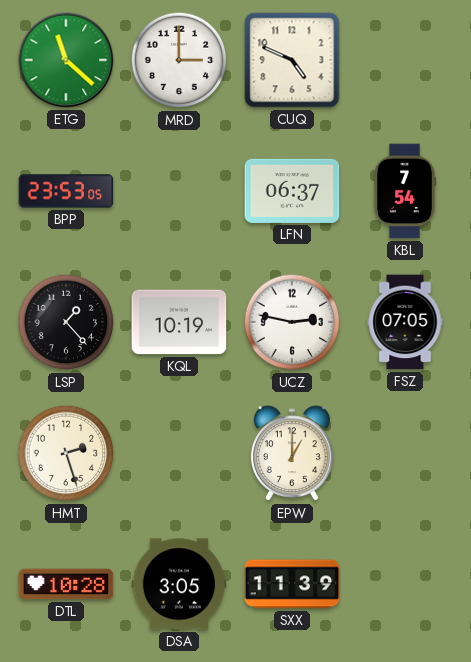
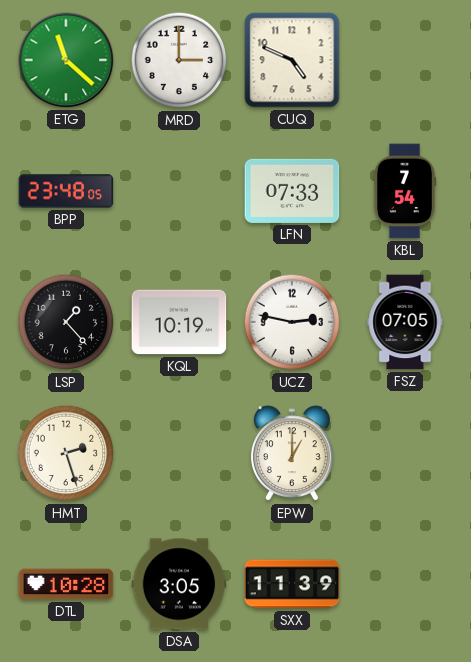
BPP: 23:53 -> 23:48
LFN: 06:37 -> 07:33
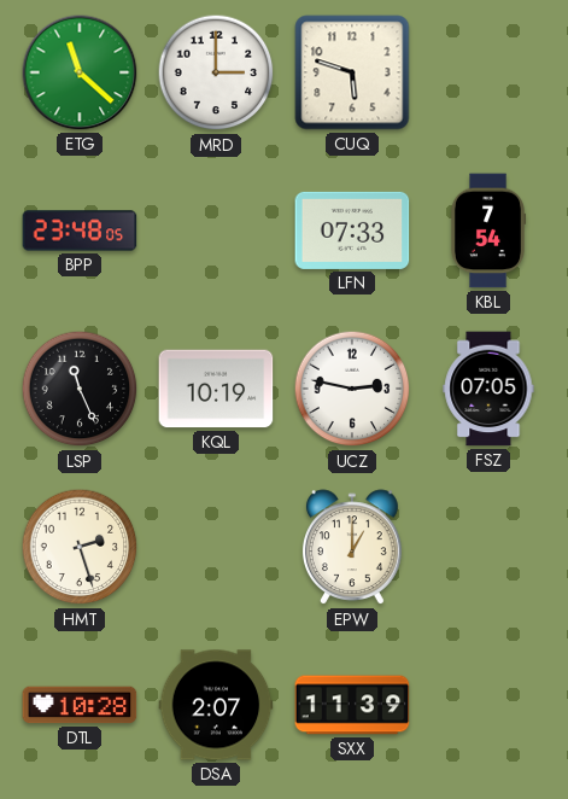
CUQ: 4:49 -> 5:48
LSP: 1:23 -> 11:26
DSA: 3:05 -> 2:07
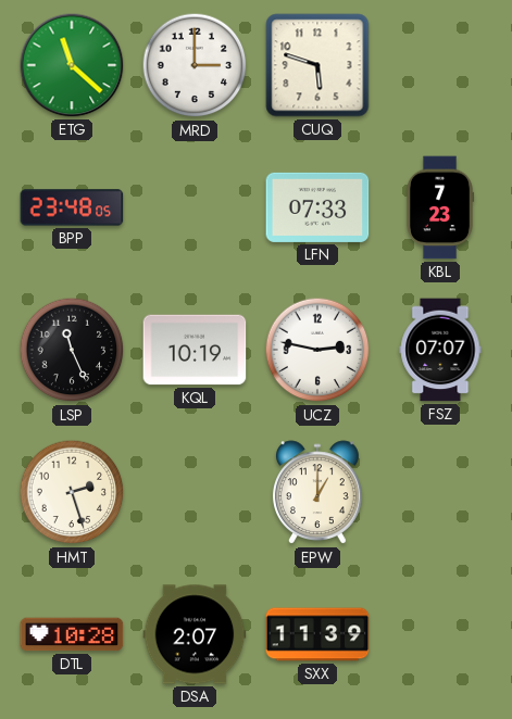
KBL: 7:54 -> 7:23
FSZ: 07:05 -> 07:07
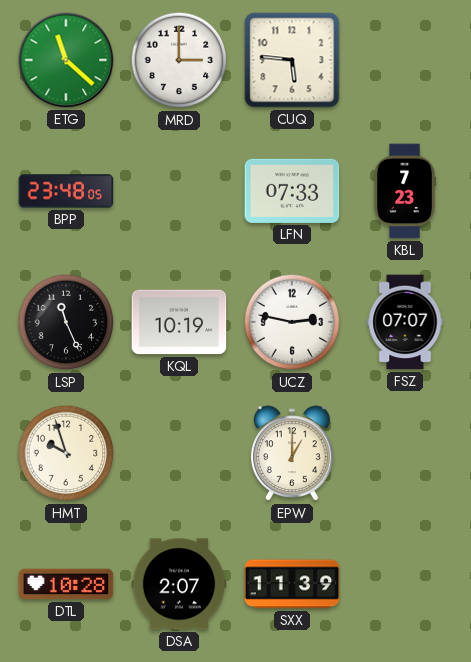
CUQ: 5:48 -> 5:46
HMT: 2:27 -> 9:57
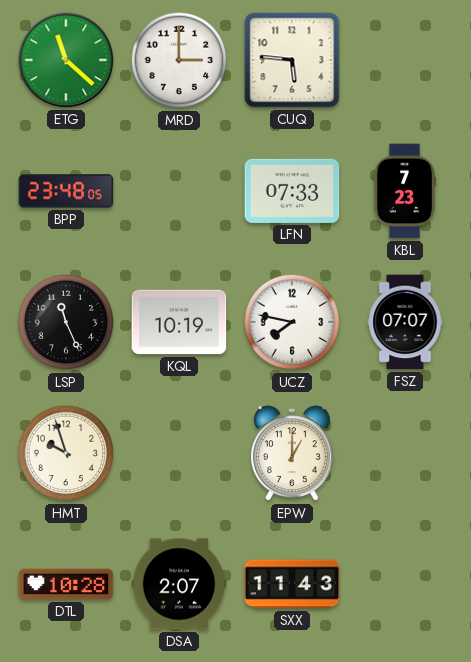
UCZ: 2:47 -> 7:47
SXX: 11:39 -> 11:43
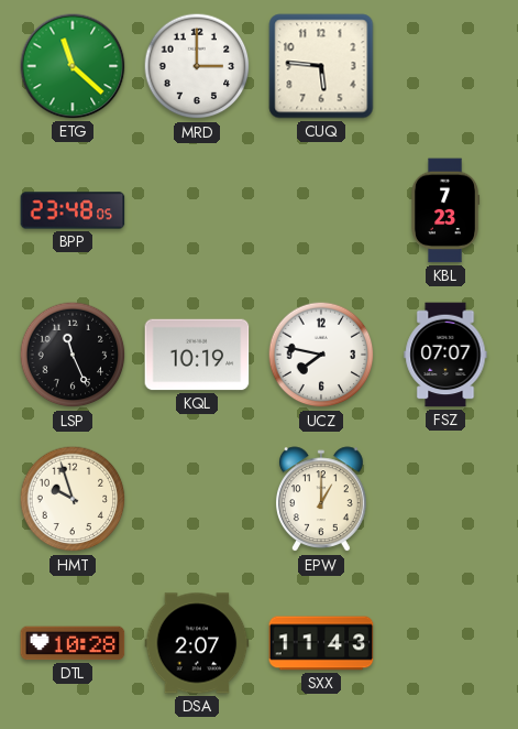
LFN: 07:33 -> none
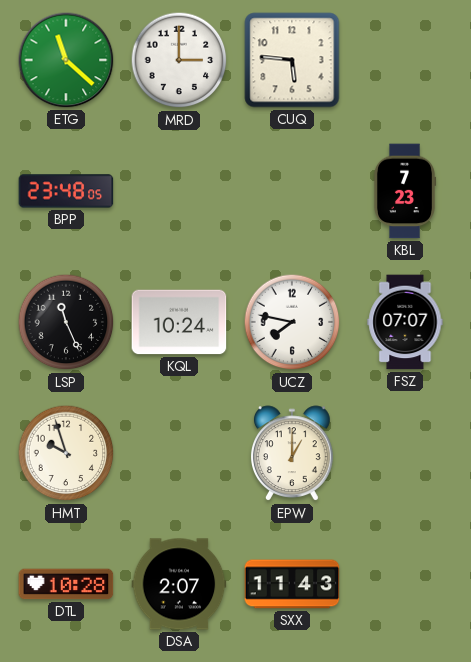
KQL: 10:19 -> 10:24
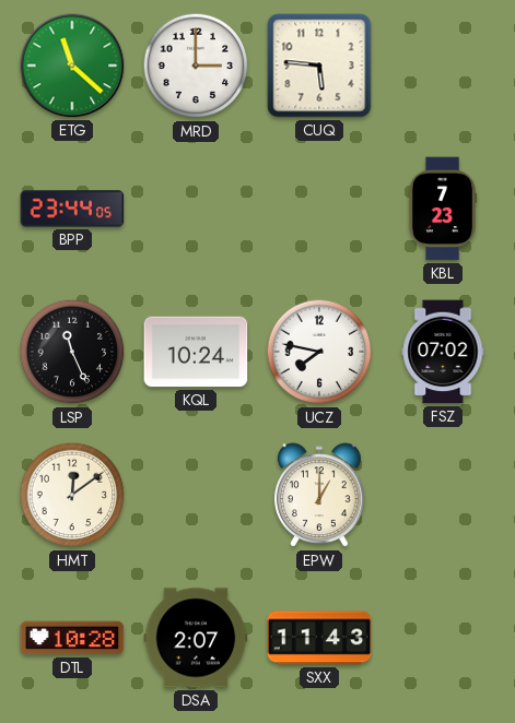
BPP: 23:48 -> 23:44
FSZ: 07:07 -> 07:02
HMT: 9:57 -> 12:09
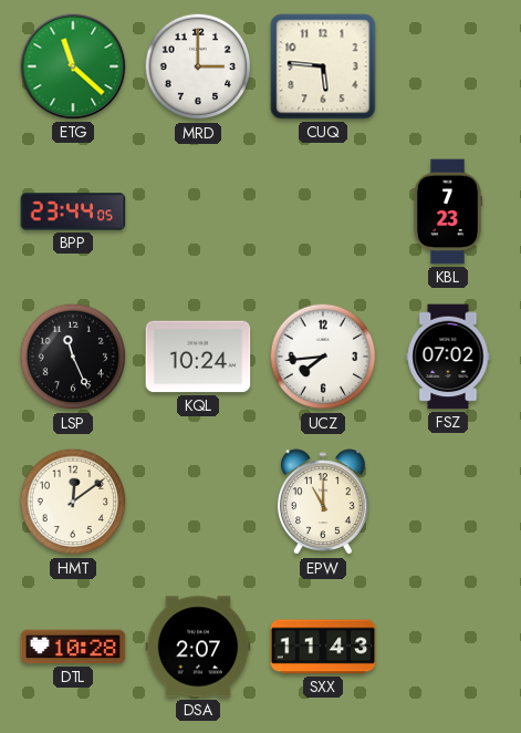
UCZ: 7:47 -> 7:44
EPW: 1:00 -> 11:00
